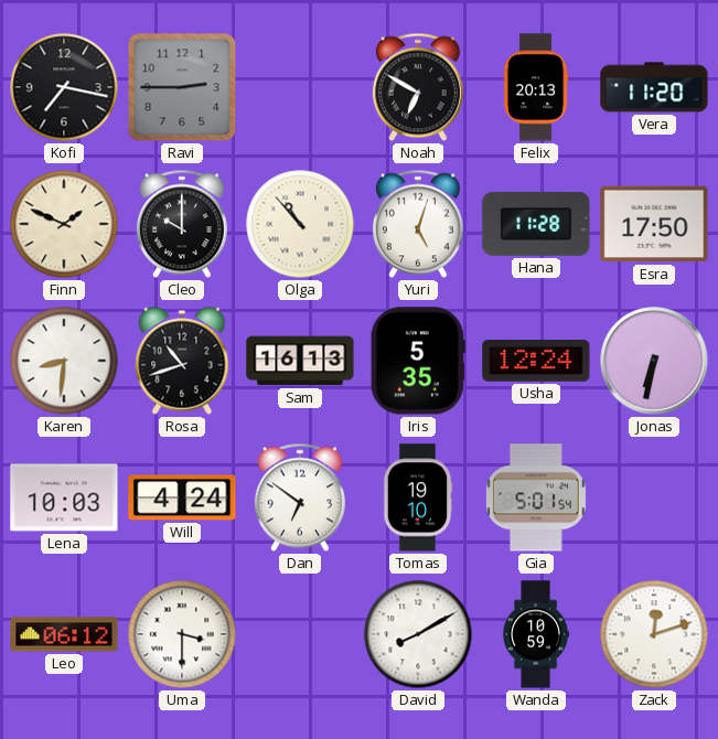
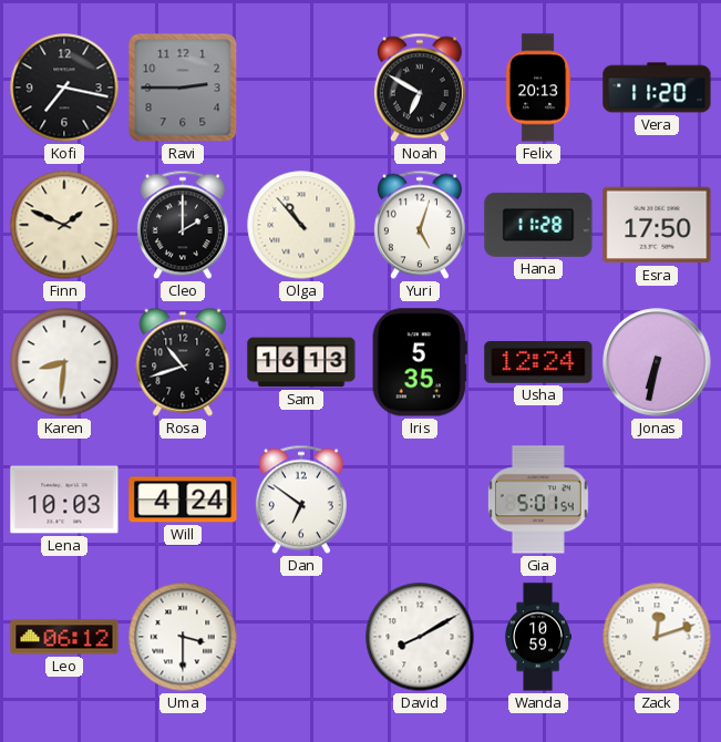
Cleo: 10:00 -> 2:00
Tomas: 19:10 -> none
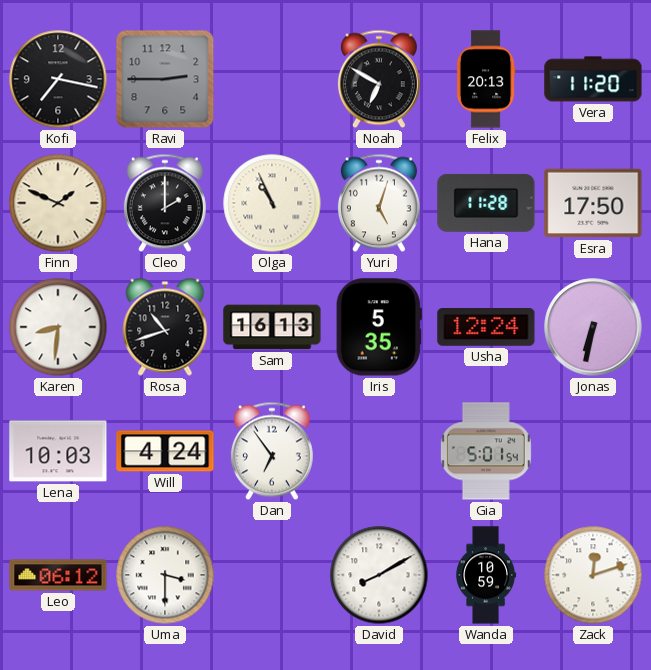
Olga: 10:53 -> 10:56
Dan: 6:51 -> 6:54
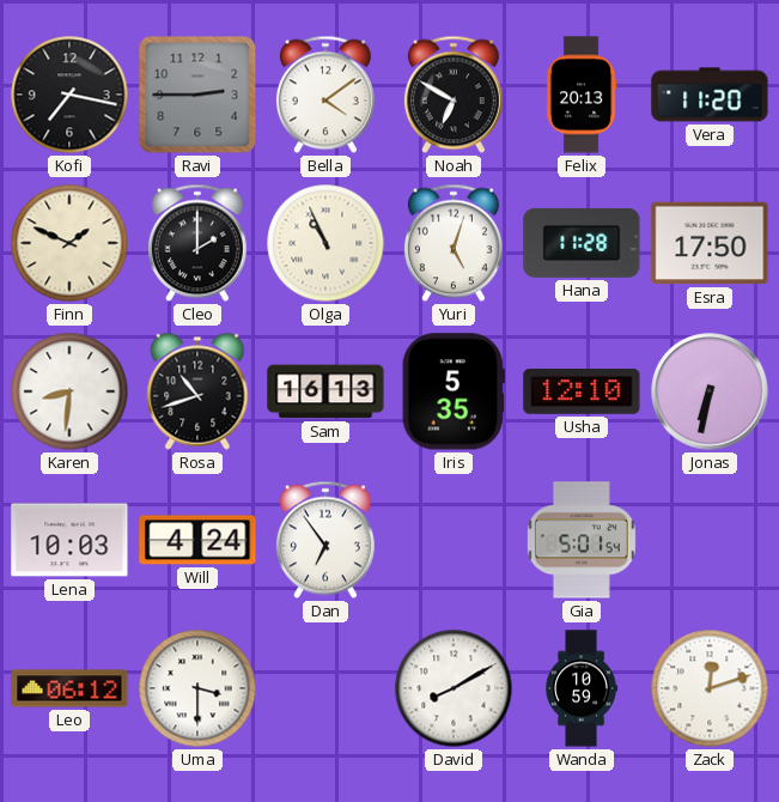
Bella: none -> 4:09
Usha: 12:24 -> 12:10
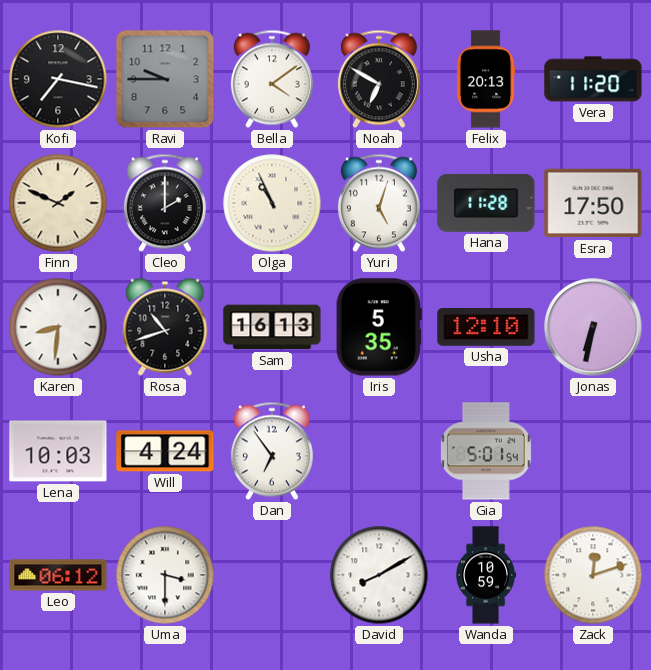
Ravi: 2:45 -> 9:45
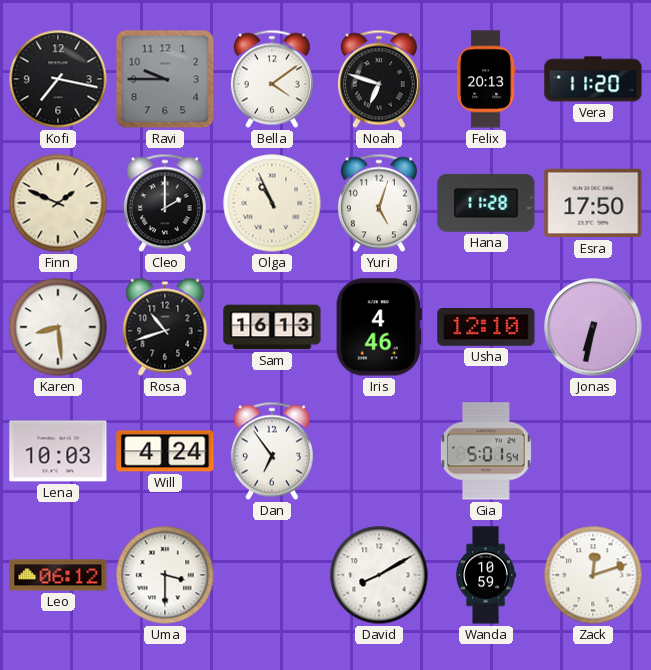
Noah: 6:50 -> 6:48
Karen: 8:31 -> 8:29
Iris: 5:35 -> 4:46
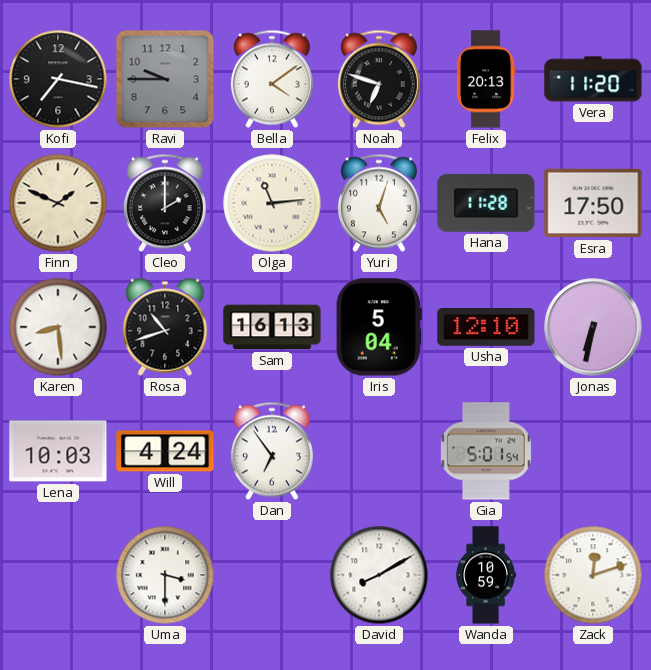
Olga: 10:56 -> 11:14
Iris: 4:46 -> 5:04
Leo: 06:12 -> none
